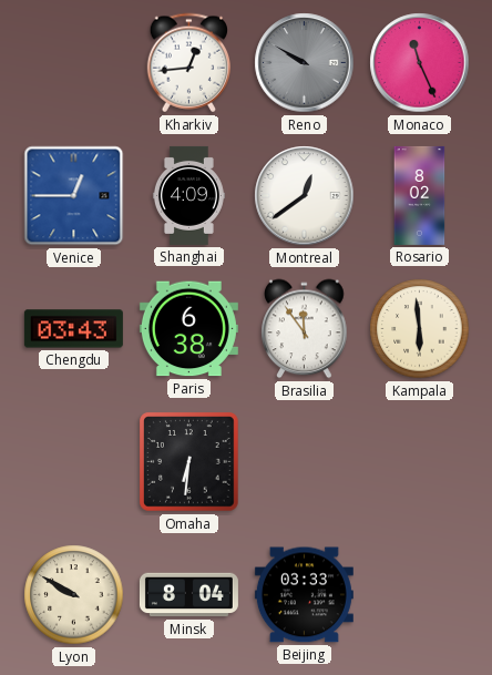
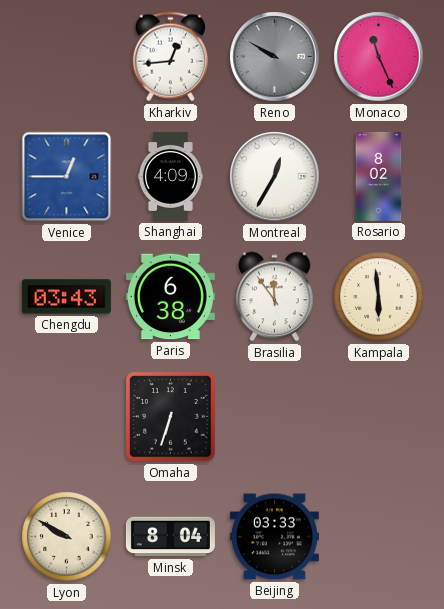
Montreal: 12:39 -> 12:35
Omaha: 6:31 -> 6:33
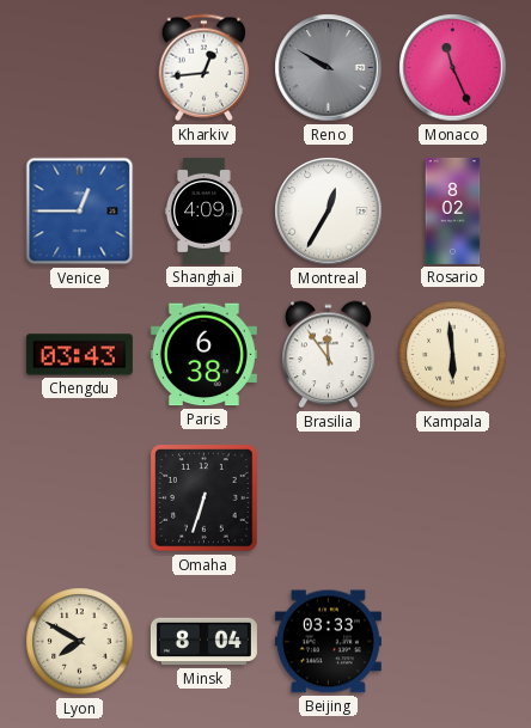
Lyon: 9:50 -> 7:50
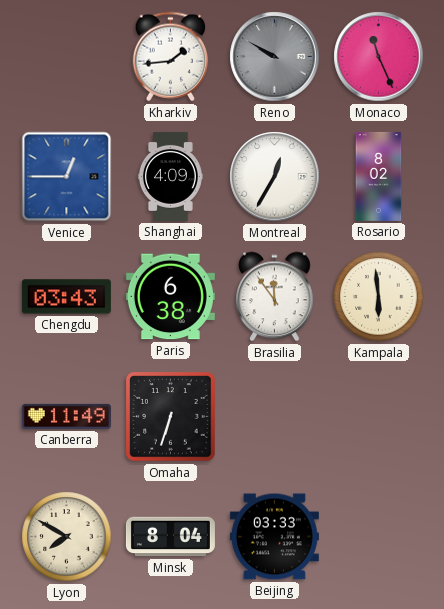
Kharkiv: 12:44 -> 1:44
Canberra: none -> 11:49
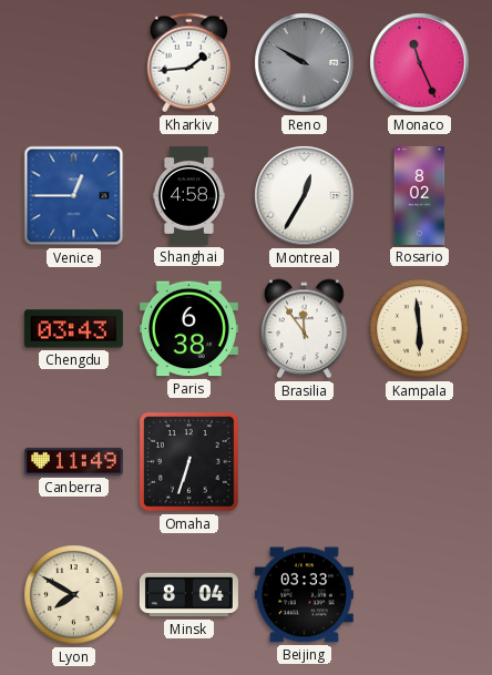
Shanghai: 4:09 -> 4:58
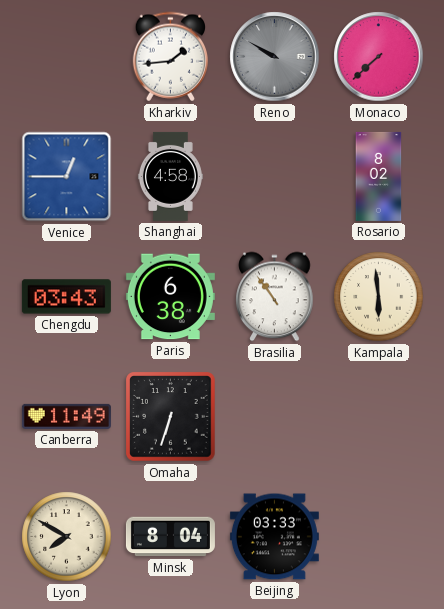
Monaco: 11:26 -> 7:38
Montreal: 12:35 -> none
Brasilia: 11:54 -> 10:54
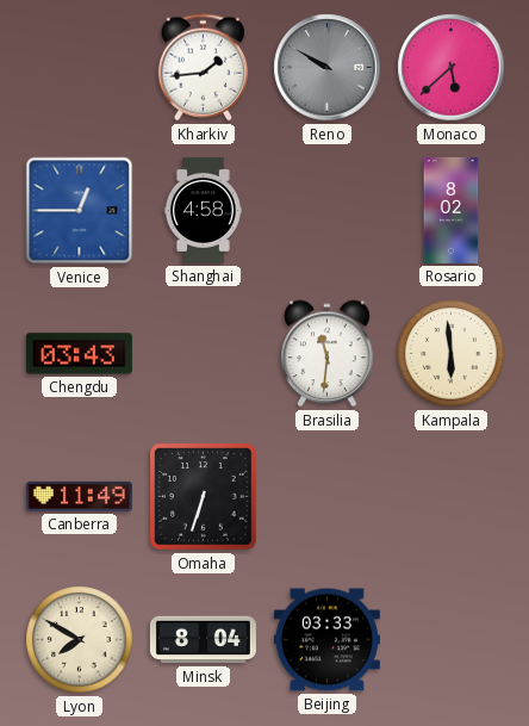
Monaco: 7:38 -> 5:38
Paris: 6:38 -> none
Brasilia: 10:54 -> 11:31
